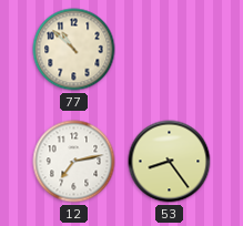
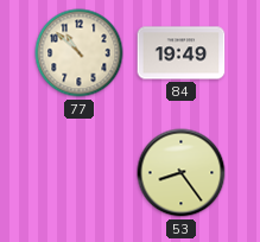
84: none -> 19:49
12: 7:13 -> none
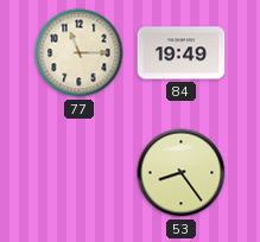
77: 10:52 -> 11:15
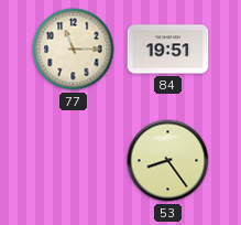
84: 19:49 -> 19:51
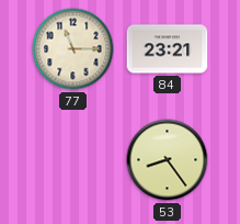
84: 19:51 -> 23:21
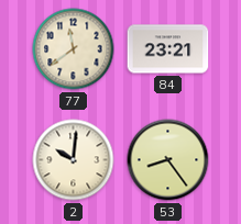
77: 11:15 -> 11:39
2: none -> 10:01
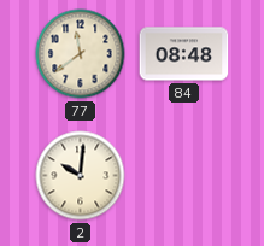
84: 23:21 -> 08:48
53: 8:24 -> none
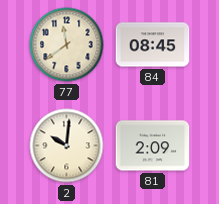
84: 08:48 -> 08:45
81: none -> 2:09
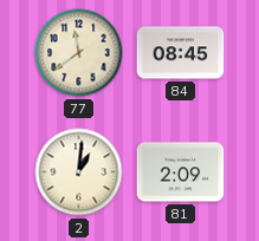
2: 10:01 -> 1:01
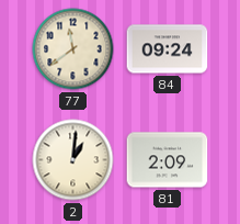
84: 08:45 -> 09:24
